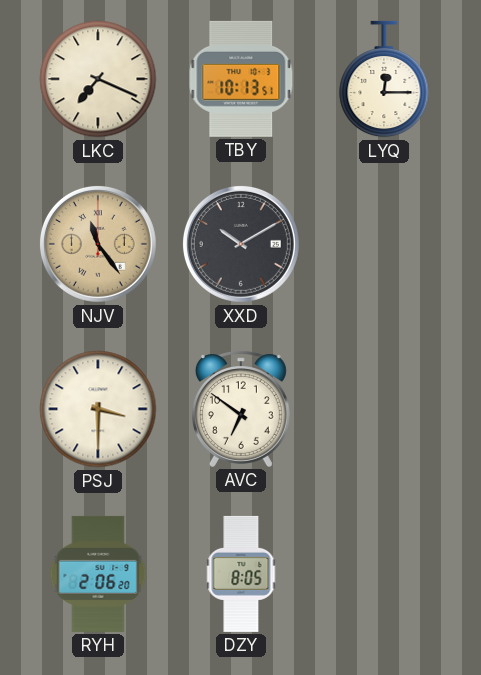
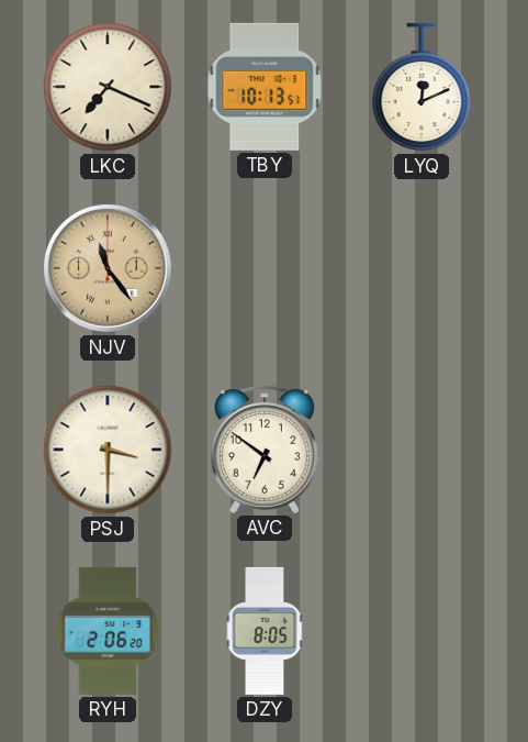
LYQ: 12:15 -> 12:11
XXD: 10:10 -> none
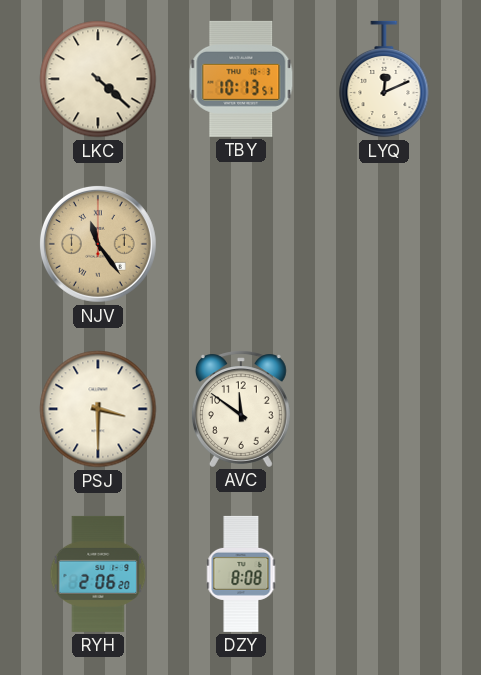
LKC: 7:19 -> 4:22
AVC: 6:51 -> 11:51
DZY: 8:05 -> 8:08
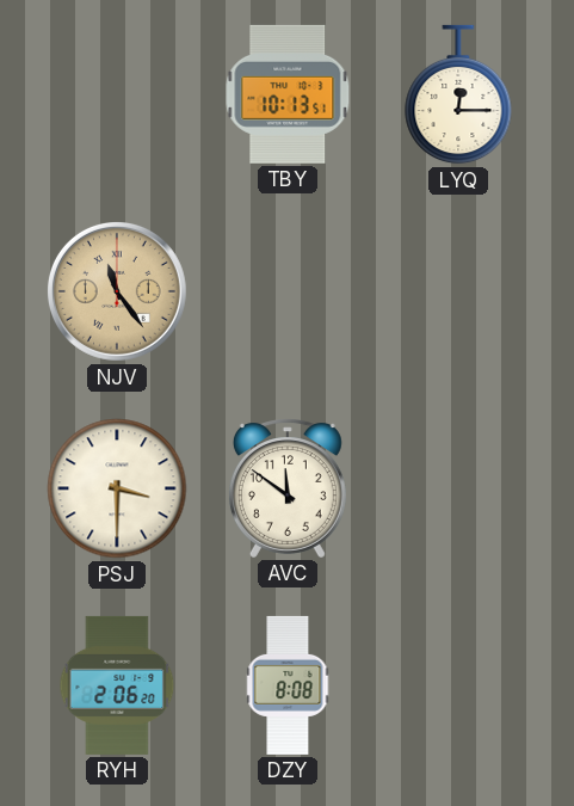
LKC: 4:22 -> none
LYQ: 12:11 -> 12:15
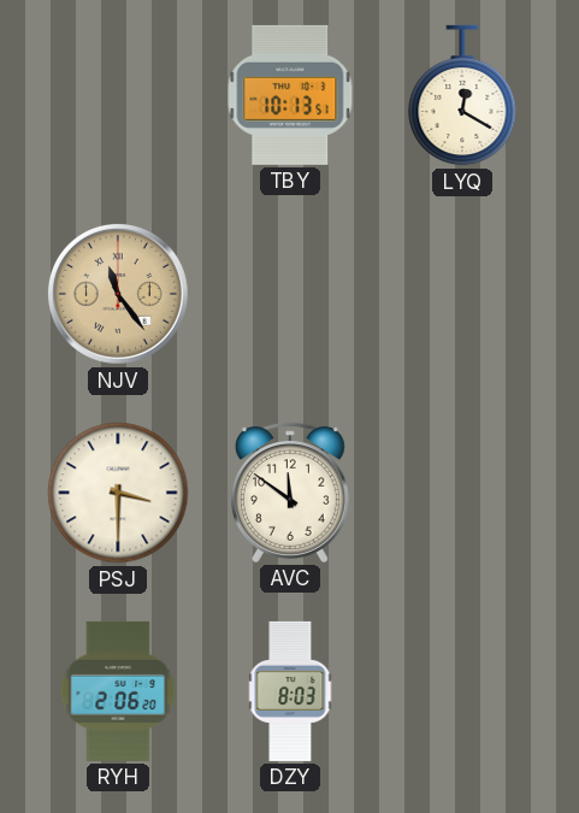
LYQ: 12:15 -> 12:20
DZY: 8:08 -> 8:03
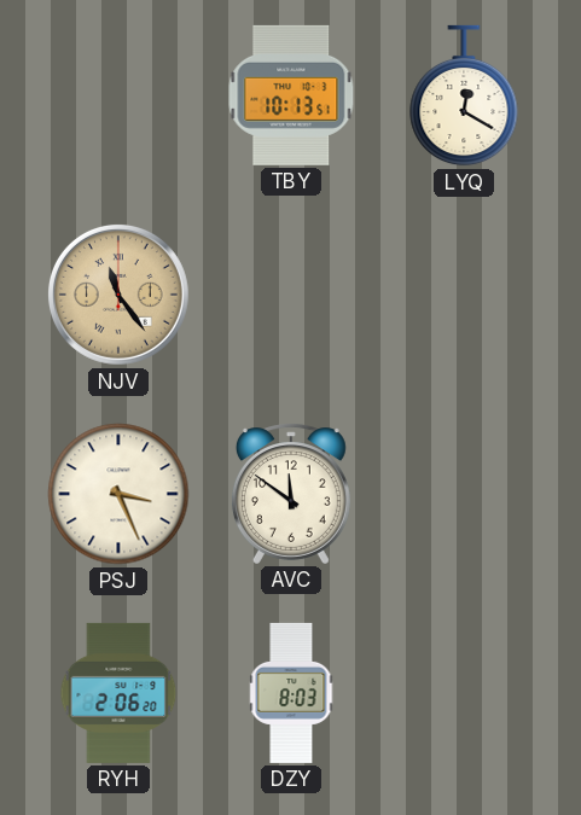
PSJ: 3:30 -> 3:26
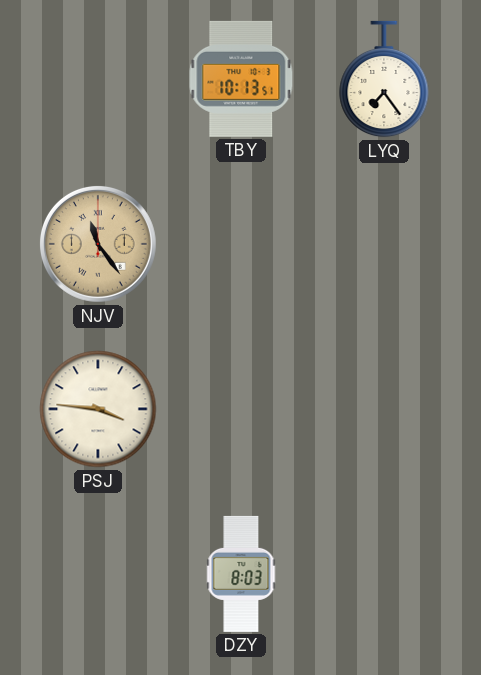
LYQ: 12:20 -> 7:24
PSJ: 3:26 -> 3:46
AVC: 11:51 -> none
RYH: 2:06 -> none
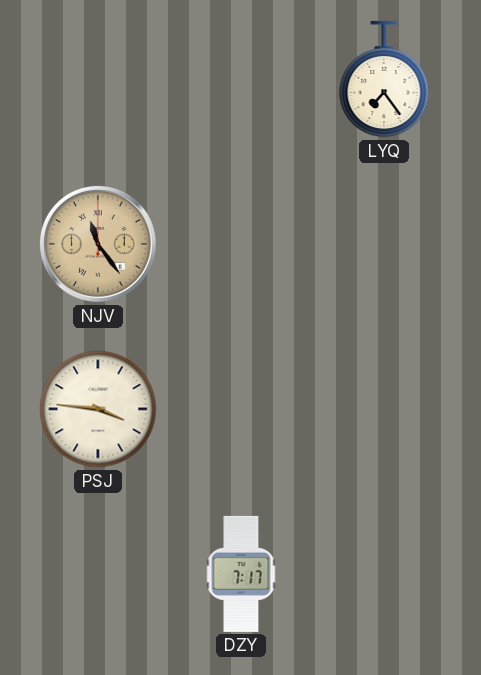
TBY: 10:13 -> none
DZY: 8:03 -> 7:17
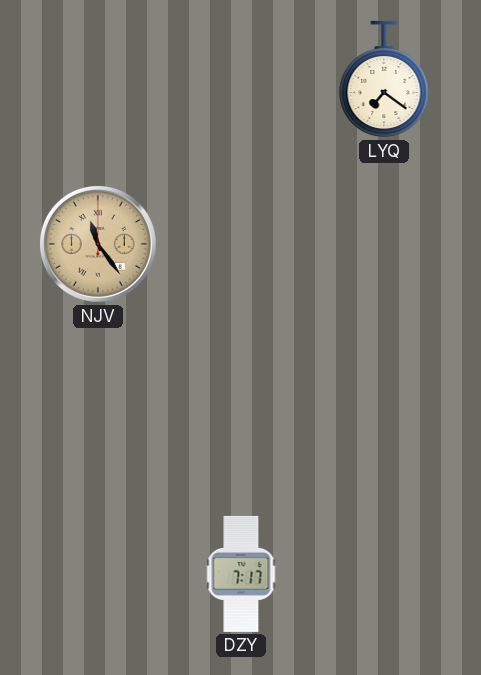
LYQ: 7:24 -> 7:21
PSJ: 3:46 -> none
